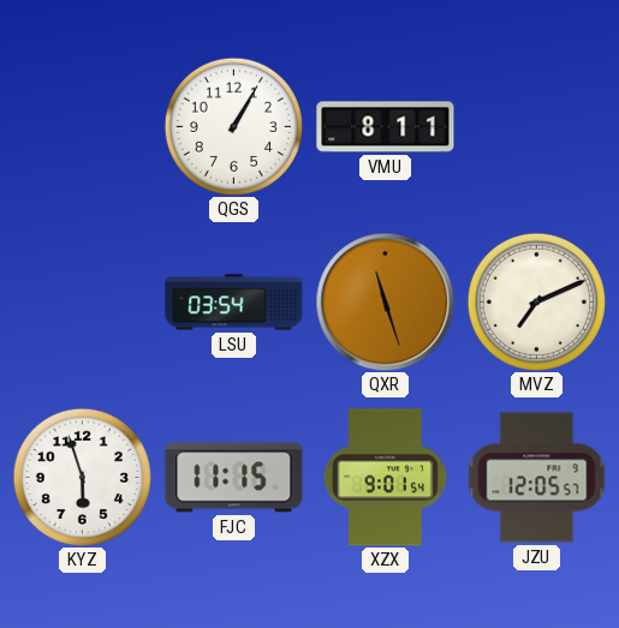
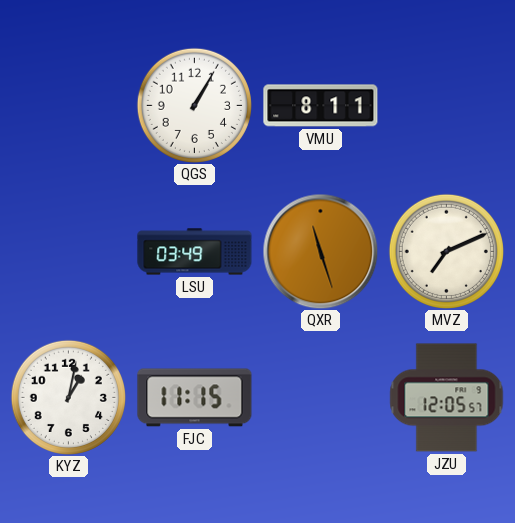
LSU: 03:54 -> 03:49
KYZ: 5:57 -> 1:02
XZX: 9:01 -> none
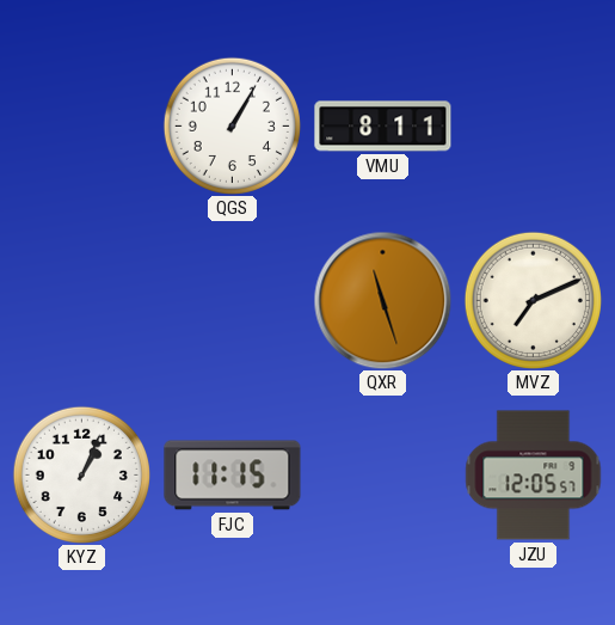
LSU: 03:49 -> none
KYZ: 1:02 -> 1:04
